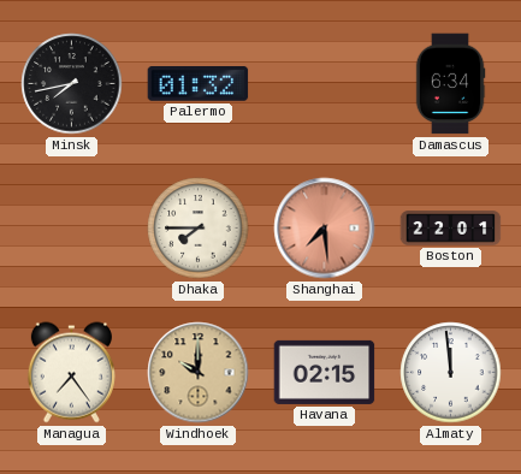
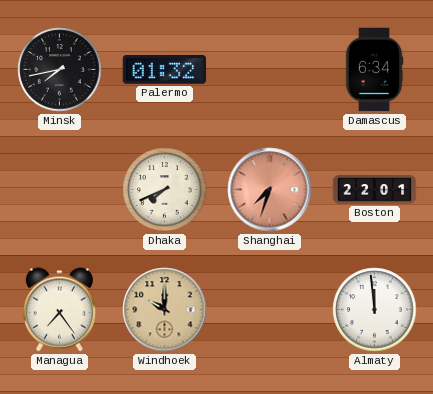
Dhaka: 7:45 -> 7:41
Shanghai: 7:29 -> 7:33
Havana: 02:15 -> none
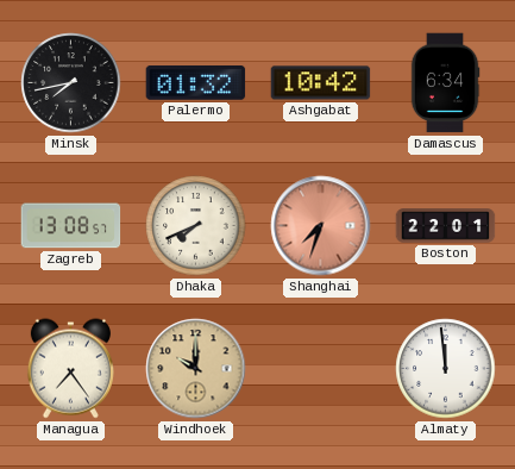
Ashgabat: none -> 10:42
Zagreb: none -> 13:08
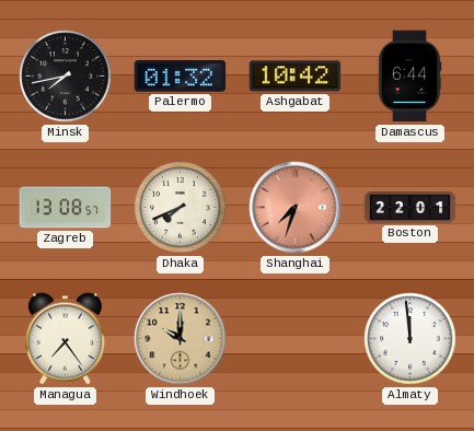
Damascus: 6:34 -> 6:44
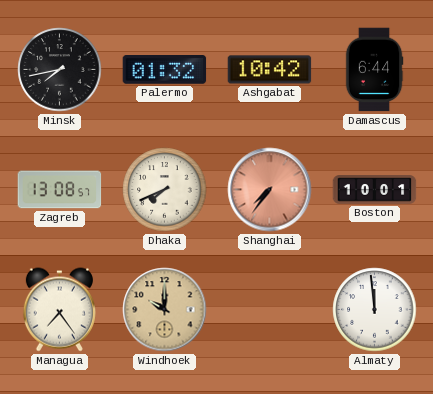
Shanghai: 7:33 -> 7:36
Boston: 22:01 -> 10:01
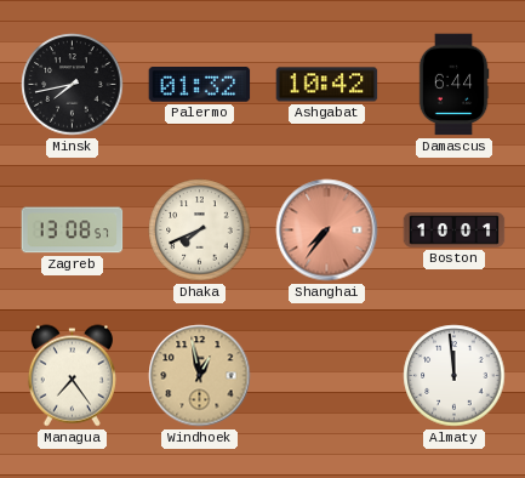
Windhoek: 10:00 -> 12:58
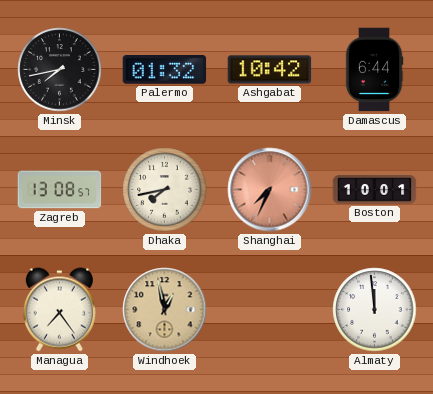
Dhaka: 7:41 -> 7:43
Shanghai: 7:36 -> 7:34
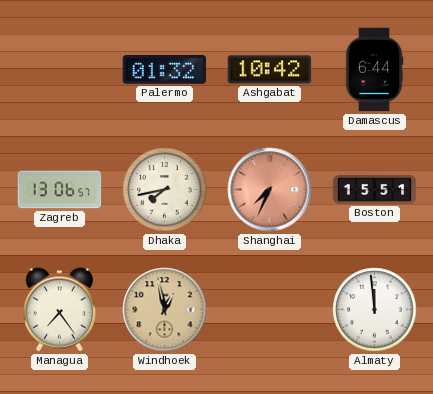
Minsk: 7:43 -> none
Zagreb: 13:08 -> 13:06
Boston: 10:01 -> 15:51
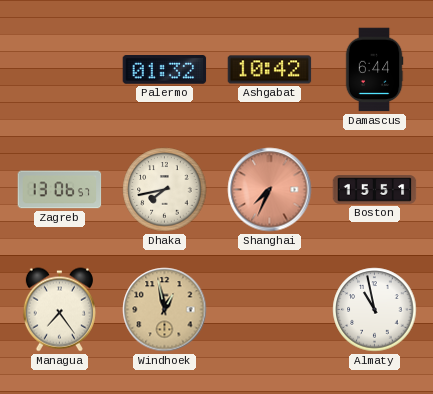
Almaty: 11:59 -> 10:58
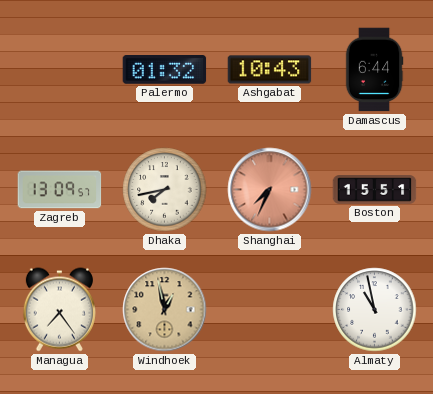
Ashgabat: 10:42 -> 10:43
Zagreb: 13:06 -> 13:09
